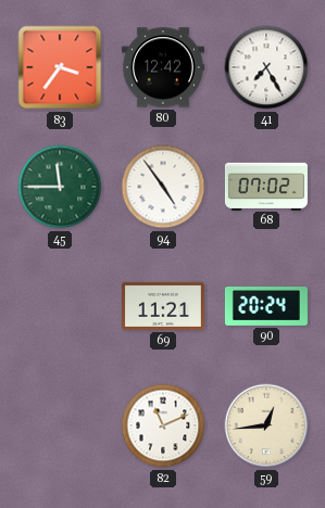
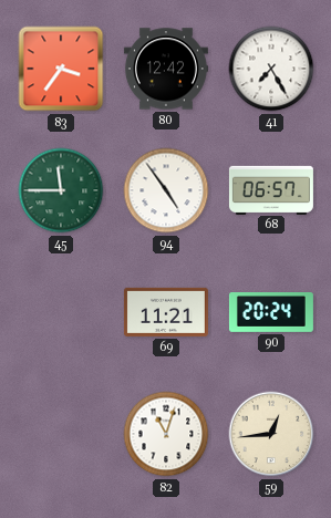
68: 07:02 -> 06:57
82: 11:11 -> 11:03
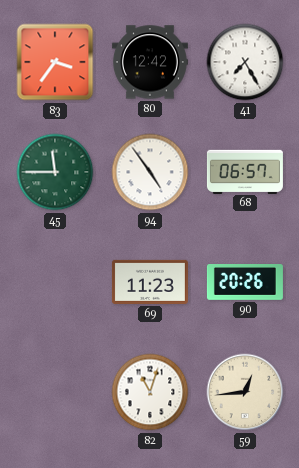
69: 11:21 -> 11:23
90: 20:24 -> 20:26
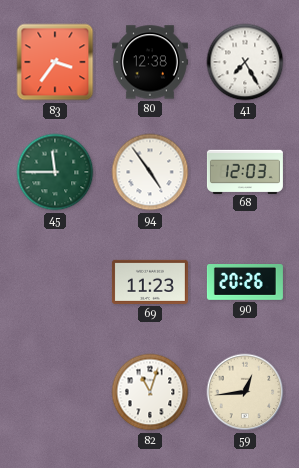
80: 12:42 -> 12:38
68: 06:57 -> 12:03
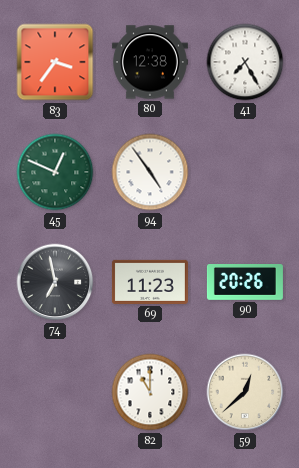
45: 11:45 -> 12:49
68: 12:03 -> none
74: none -> 6:58
82: 11:03 -> 11:00
59: 12:44 -> 12:38
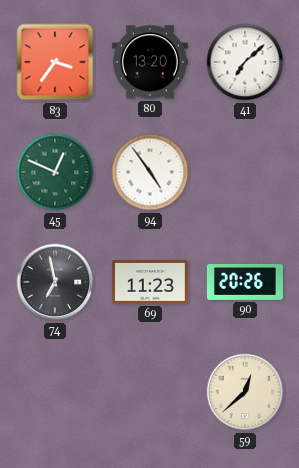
80: 12:38 -> 13:20
41: 7:25 -> 7:08
82: 11:00 -> none
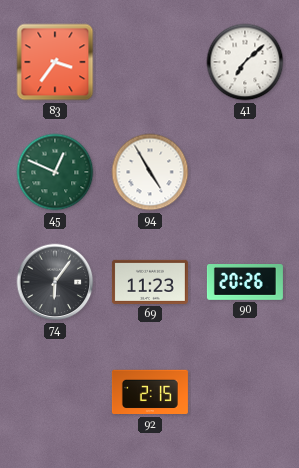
80: 13:20 -> none
94: 4:54 -> 4:55
74: 6:58 -> 6:06
92: none -> 2:15
59: 12:38 -> none
